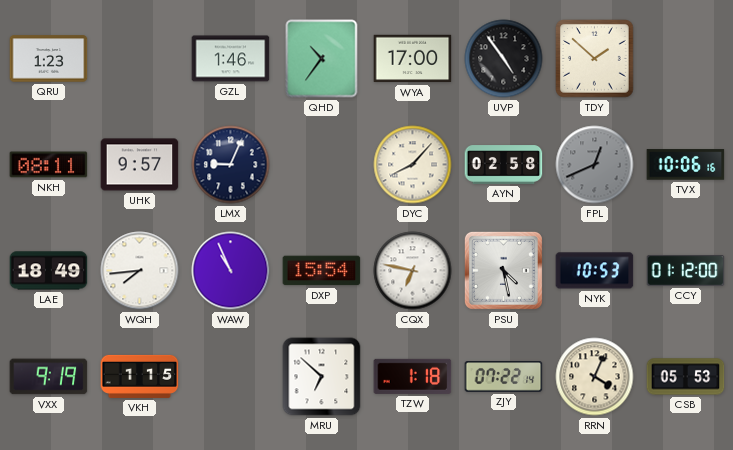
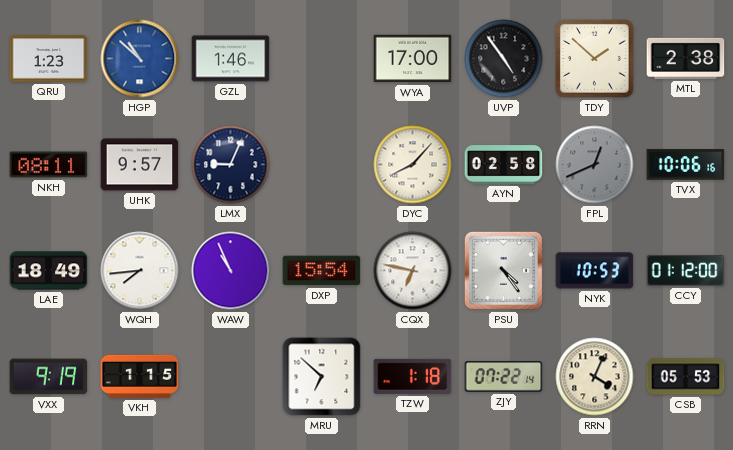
HGP: none -> 10:52
QHD: 10:36 -> none
MTL: none -> 2:38
PSU: 4:28 -> 4:24
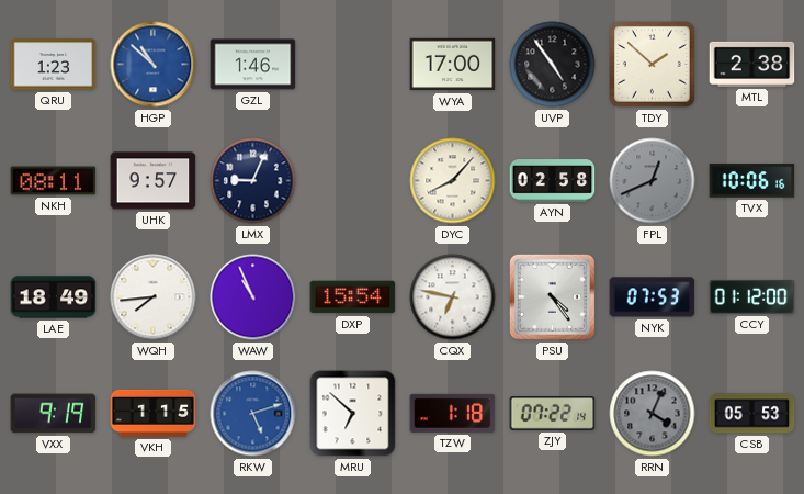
NYK: 10:53 -> 07:53
RKW: none -> 5:12
RRN dial: cream -> grey
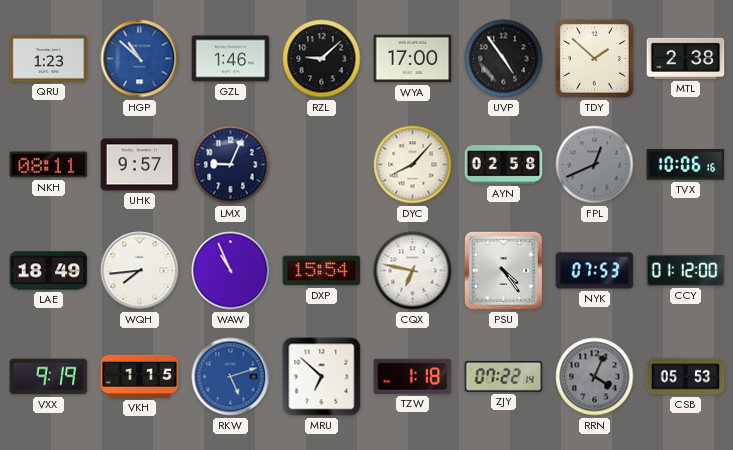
RZL: none -> 9:08
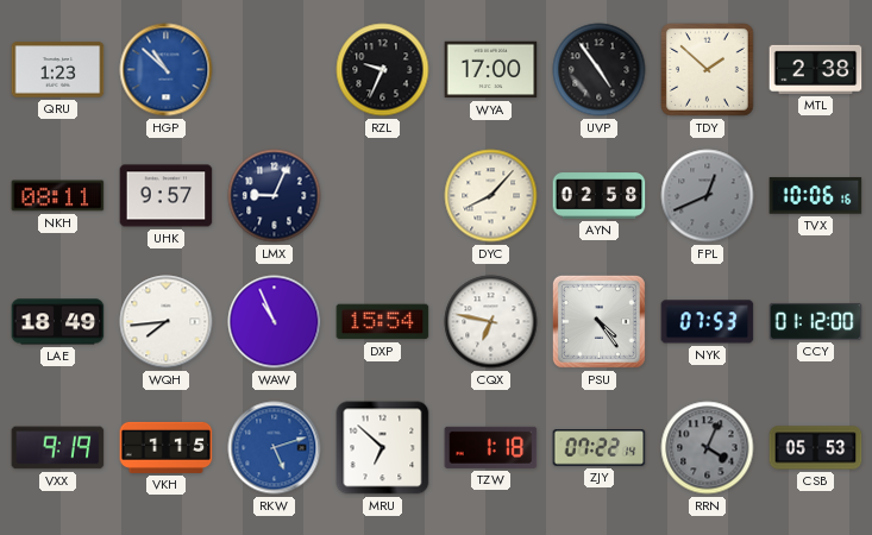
GZL: 1:46 -> none
RZL: 9:08 -> 9:34
